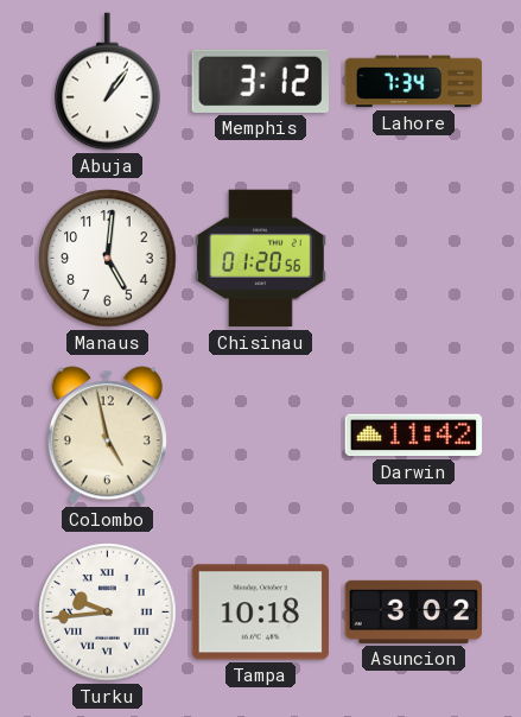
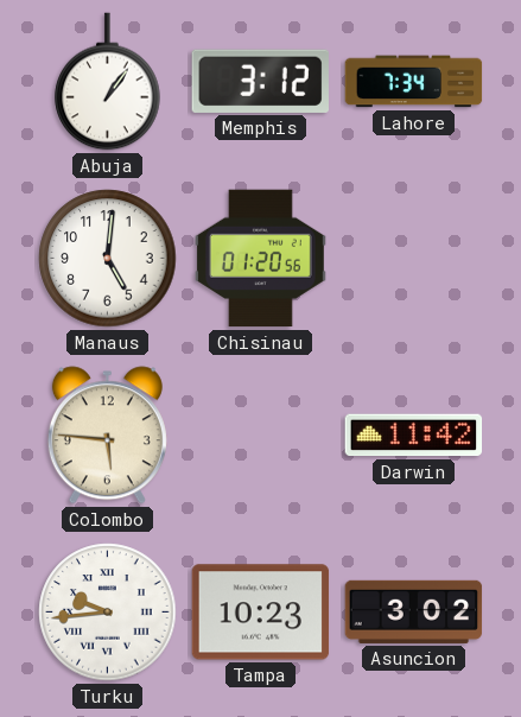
Colombo: 4:58 -> 5:46
Tampa: 10:18 -> 10:23
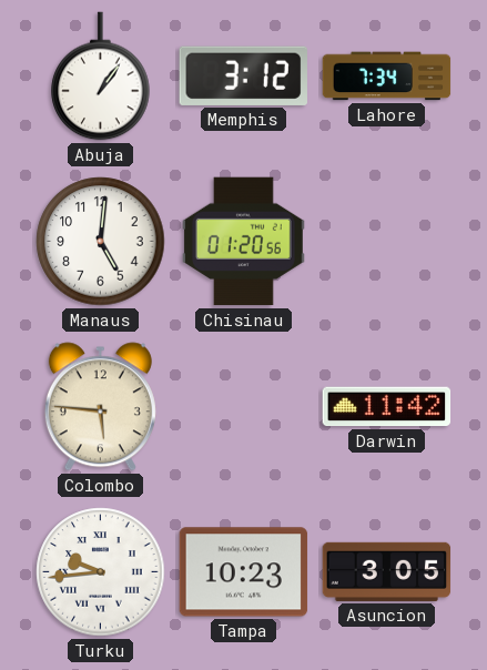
Asuncion: 3:02 -> 3:05
